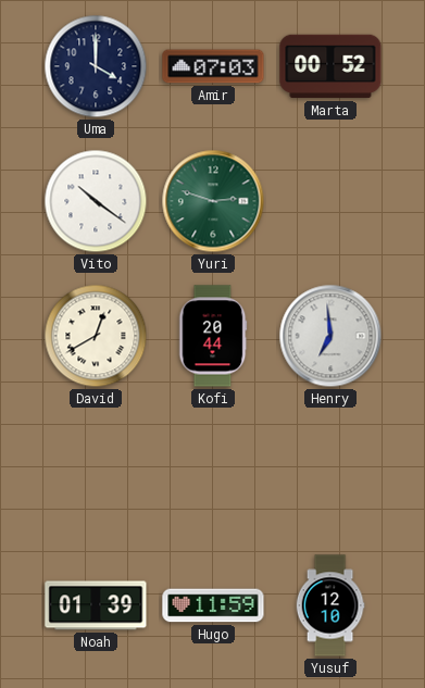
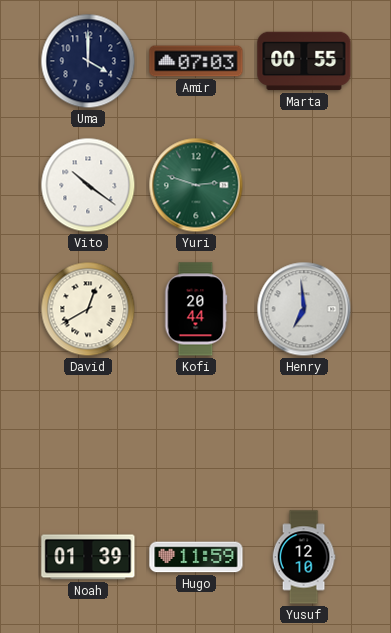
Marta: 00:52 -> 00:55
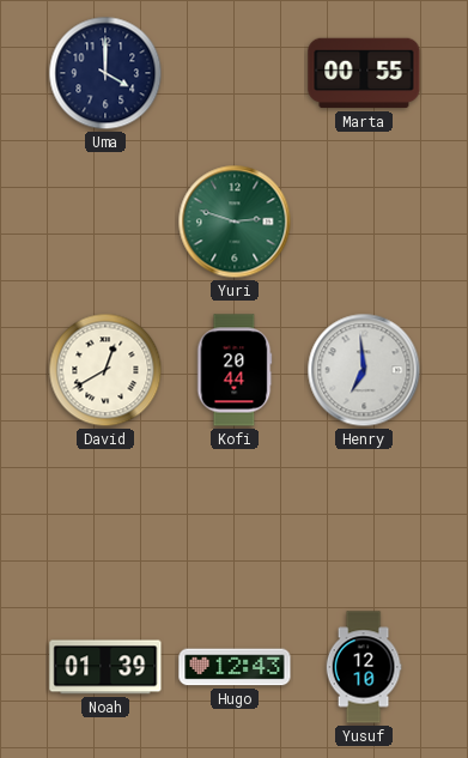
Amir: 07:03 -> none
Vito: 10:21 -> none
Hugo: 11:59 -> 12:43
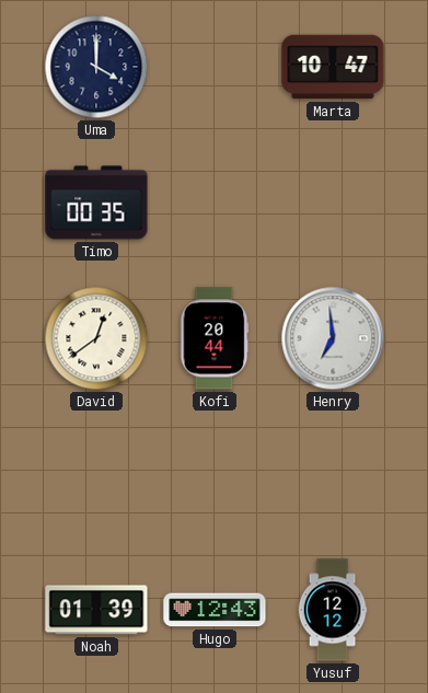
Marta: 00:55 -> 10:47
Timo: none -> 00:35
Yuri: 2:48 -> none
David: 12:40 -> 12:39
Yusuf: 12:10 -> 12:12
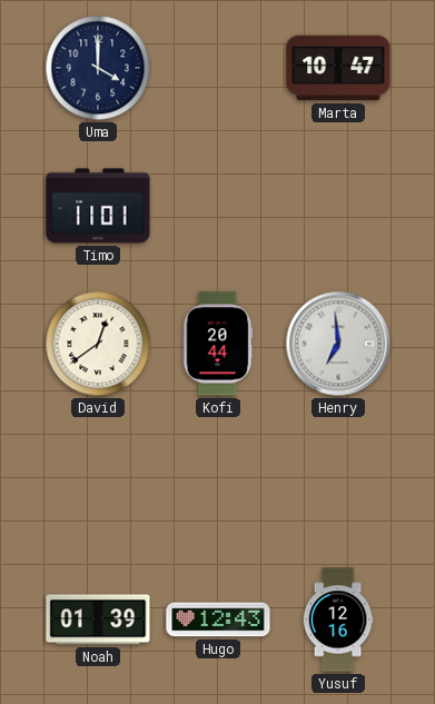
Timo: 00:35 -> 11:01
Yusuf: 12:12 -> 12:16
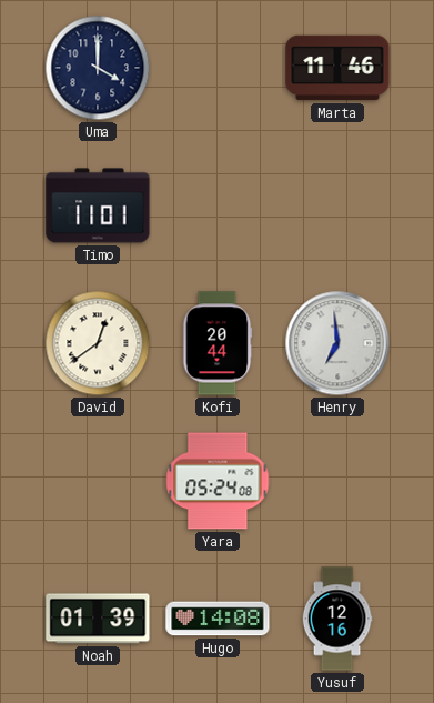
Marta: 10:47 -> 11:46
Yara: none -> 05:24
Hugo: 12:43 -> 14:08
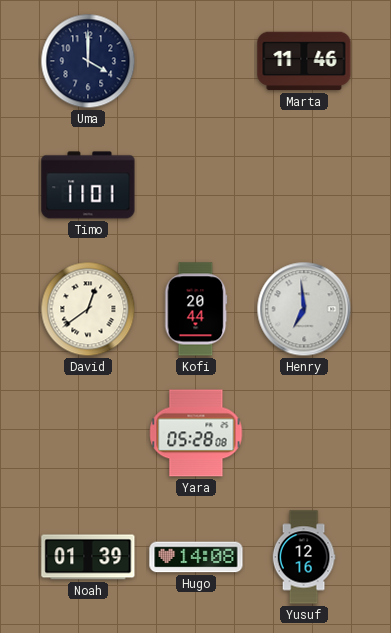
Yara: 05:24 -> 05:28
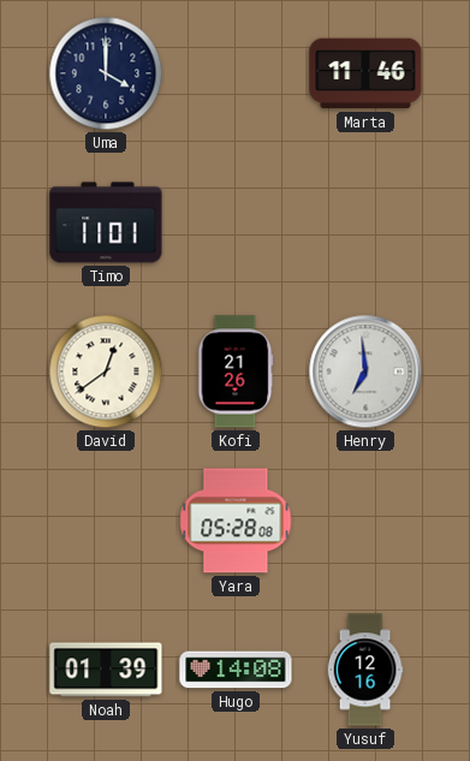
Kofi: 20:44 -> 21:26
